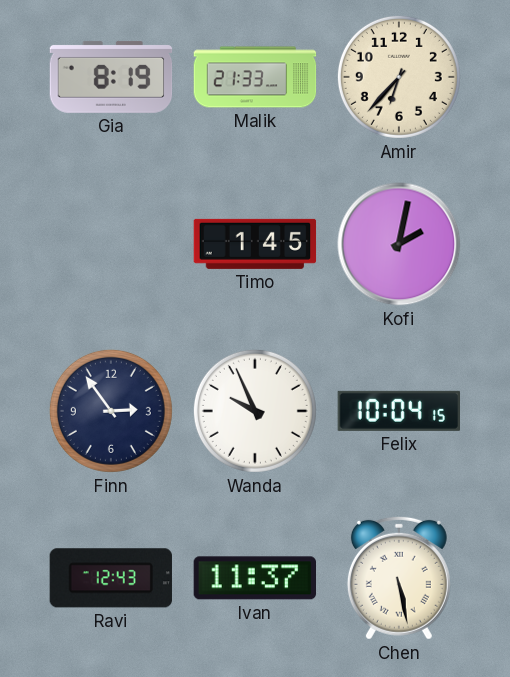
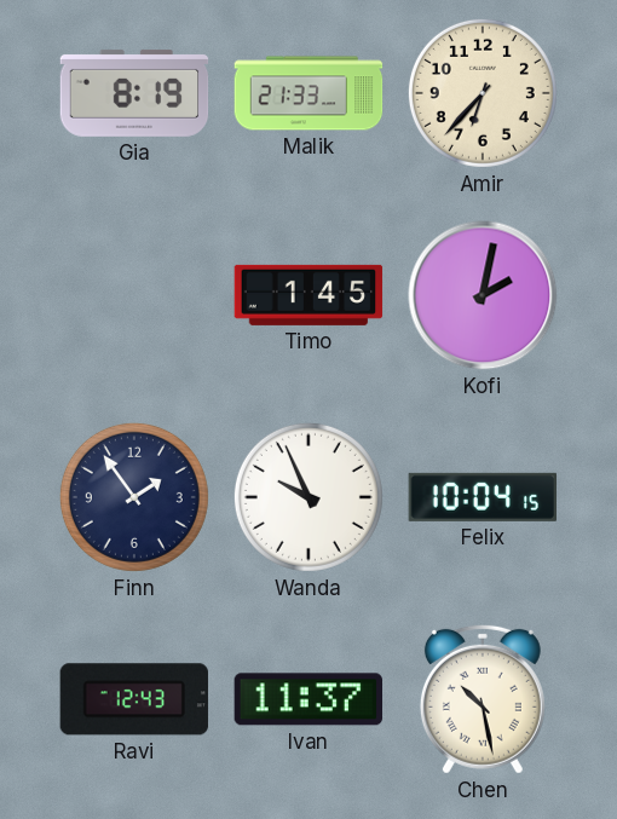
Finn: 2:54 -> 1:54
Chen: 5:28 -> 10:28
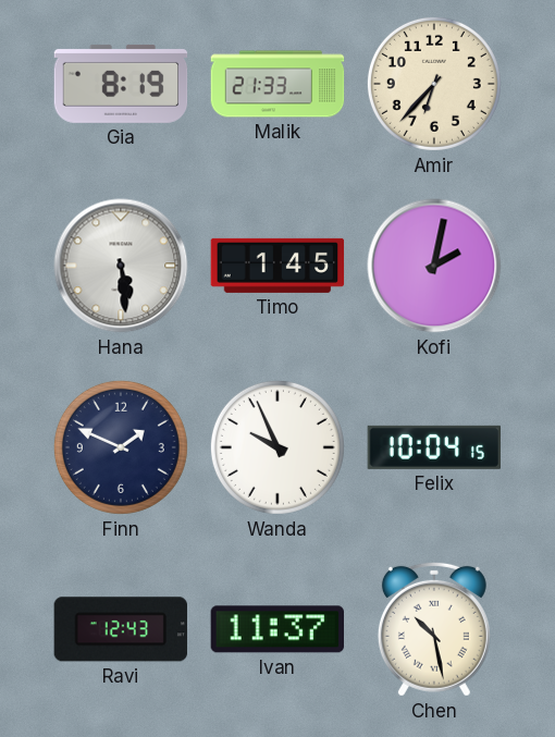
Hana: none -> 5:29
Finn: 1:54 -> 1:49
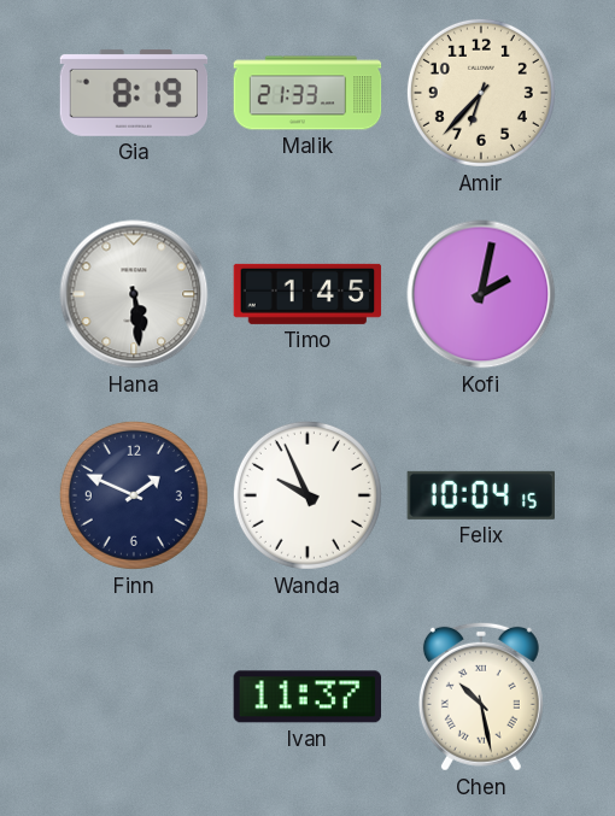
Ravi: 12:43 -> none
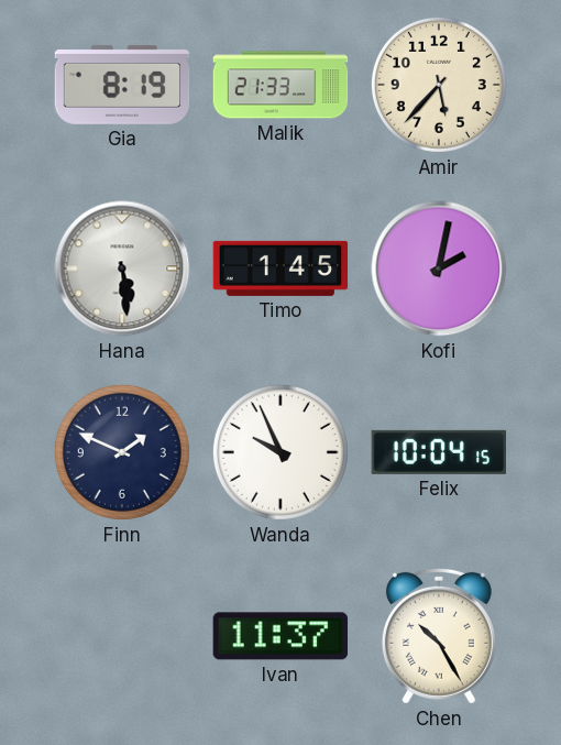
Amir: 6:37 -> 5:37
Chen: 10:28 -> 10:25
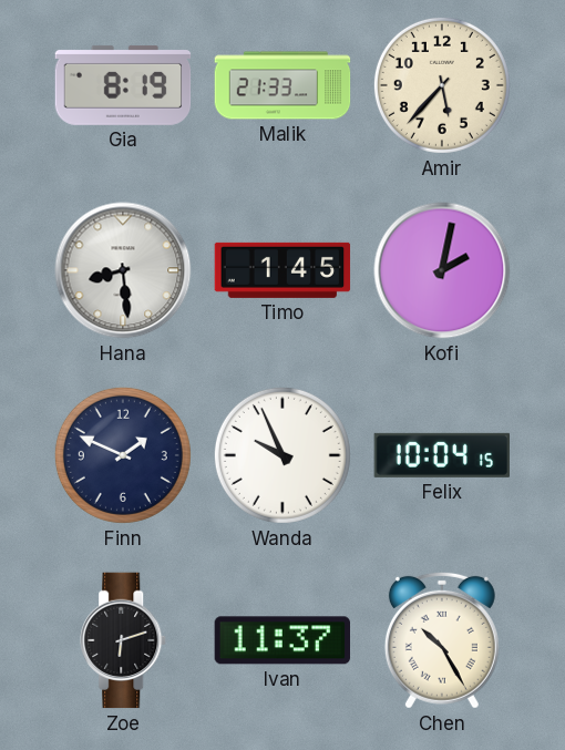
Hana: 5:29 -> 8:29
Zoe: none -> 6:12
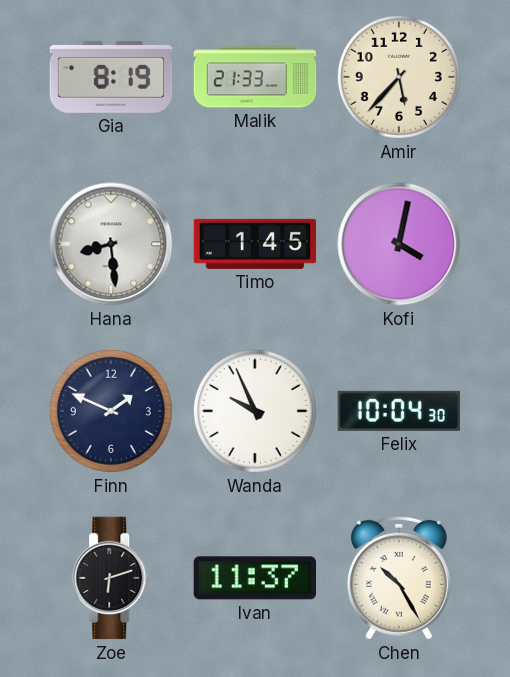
Kofi: 2:02 -> 4:02
Felix: 10:04:15 -> 10:04:30
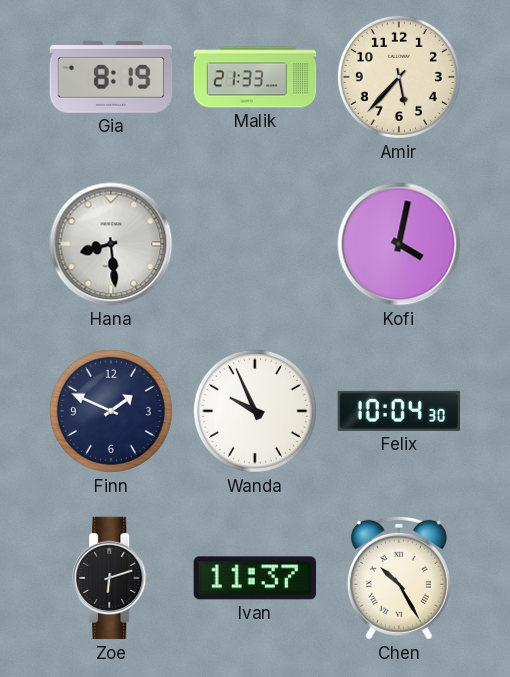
Timo: 1:45 -> none
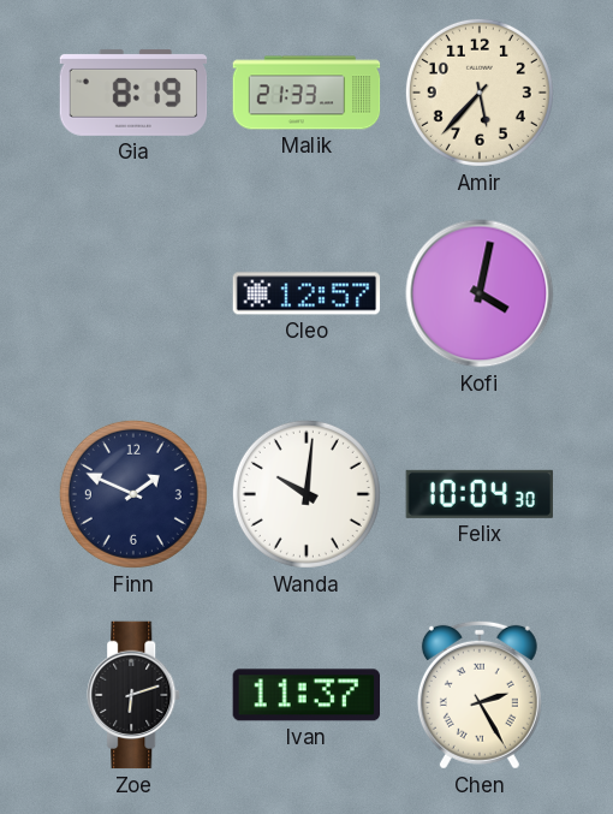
Hana: 8:29 -> none
Cleo: none -> 12:57
Wanda: 9:56 -> 10:01
Chen: 10:25 -> 2:25
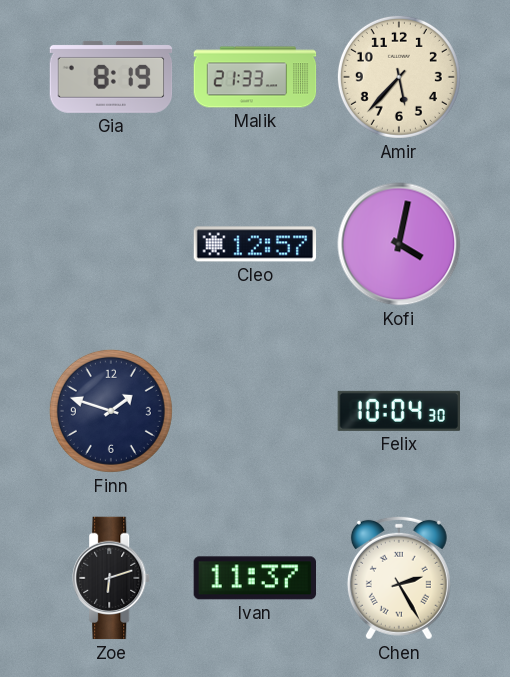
Finn: 1:49 -> 1:48
Wanda: 10:01 -> none
